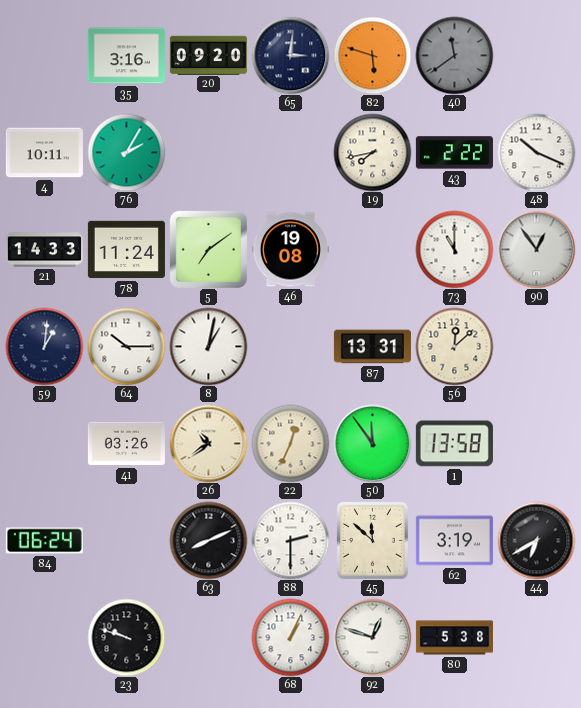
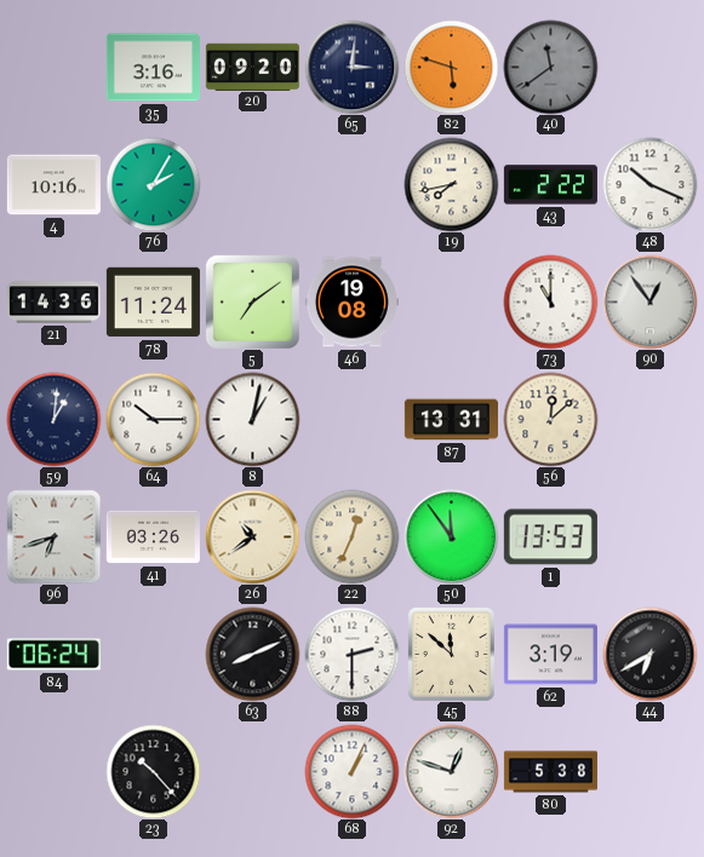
4: 10:11 -> 10:16
21: 14:33 -> 14:36
96: none -> 6:42
1: 13:58 -> 13:53
23: 9:48 -> 10:23
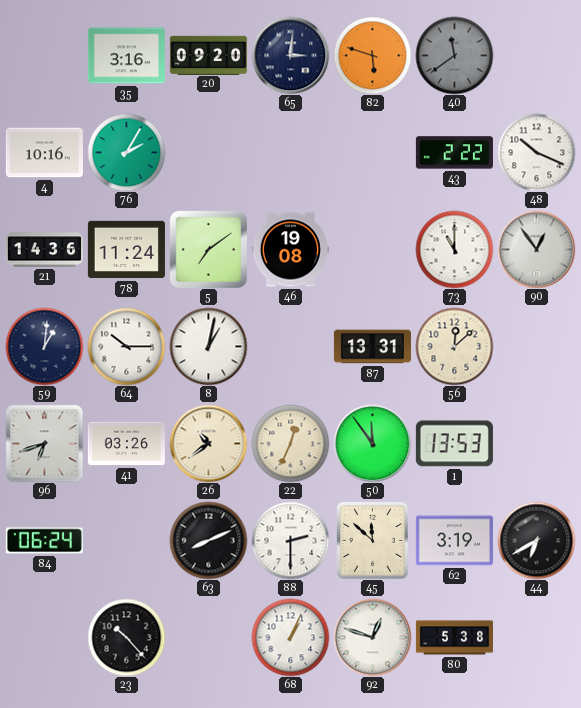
19: 7:43 -> none
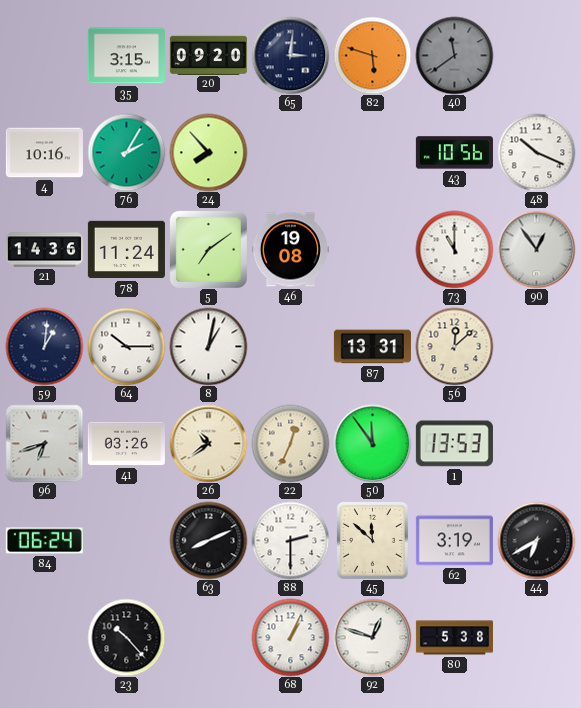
35: 3:16 -> 3:15
24: none -> 7:53
43: 2:22 -> 10:56
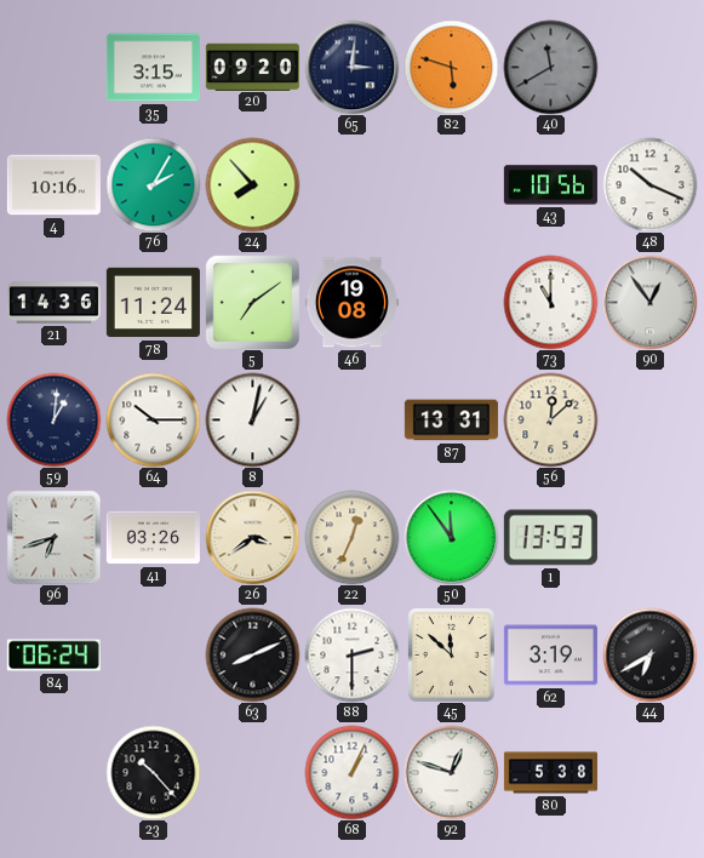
40: 11:39 -> 11:40
26: 10:39 -> 3:39
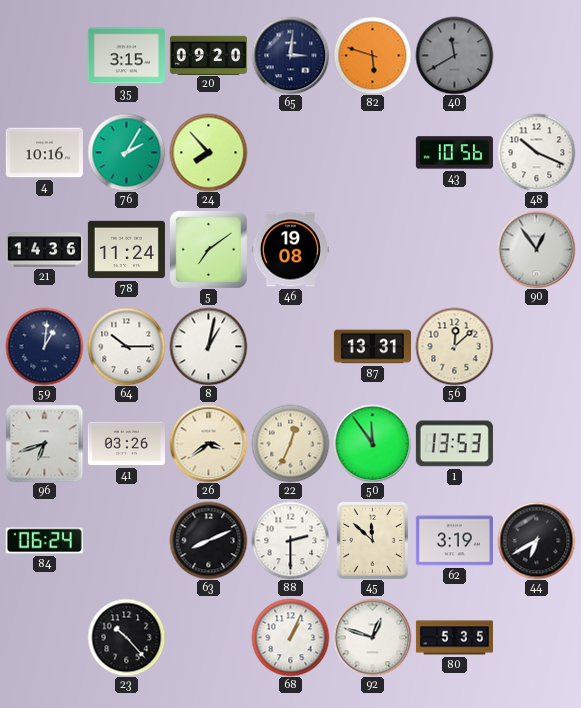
73: 11:00 -> none
80: 5:38 -> 5:35
